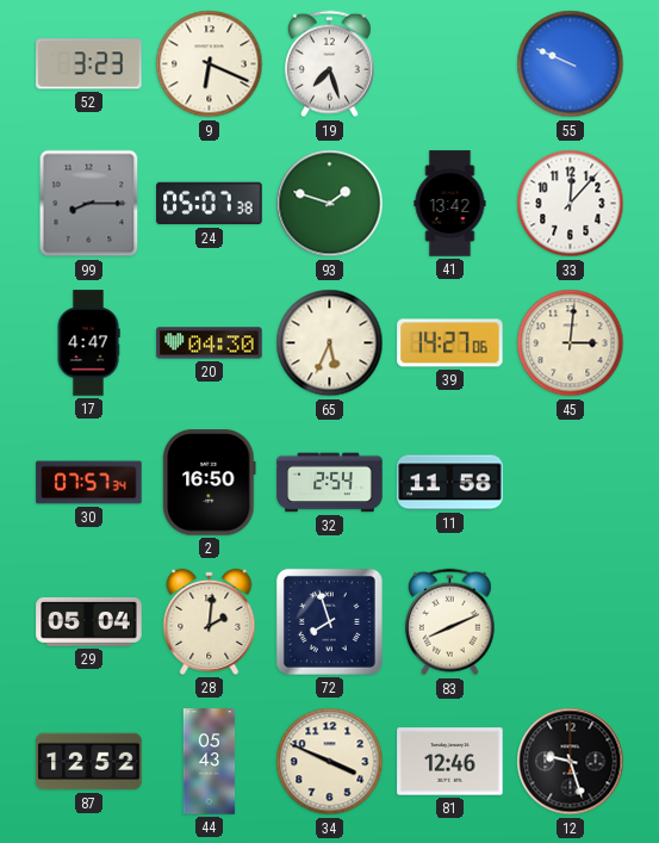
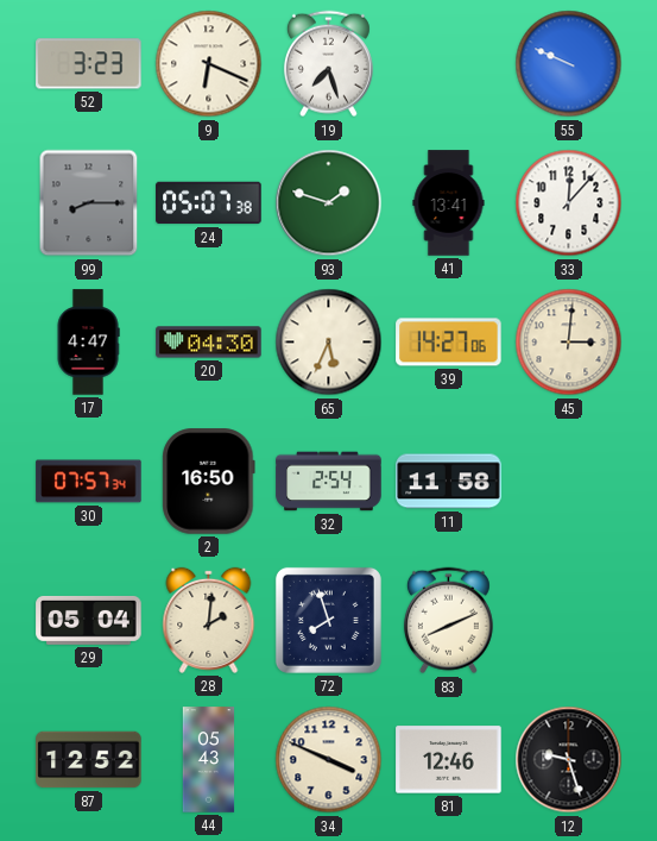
41: 13:42 -> 13:41
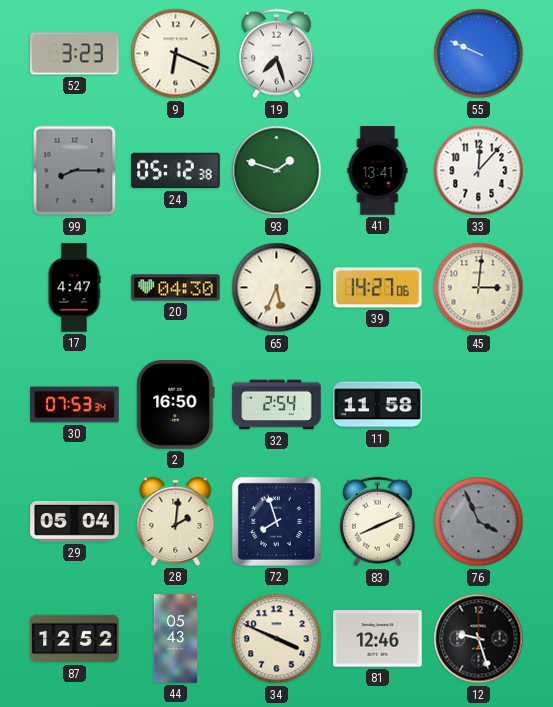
24: 05:07 -> 05:12
30: 07:57 -> 07:53
76: none -> 3:56
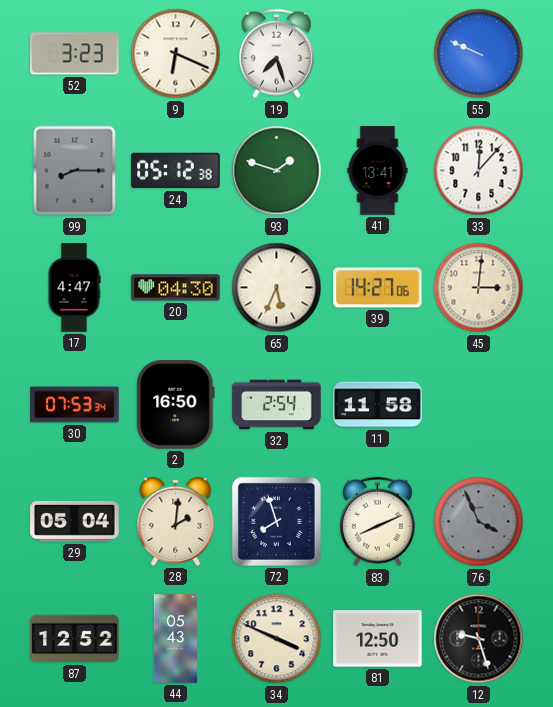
81: 12:46 -> 12:50
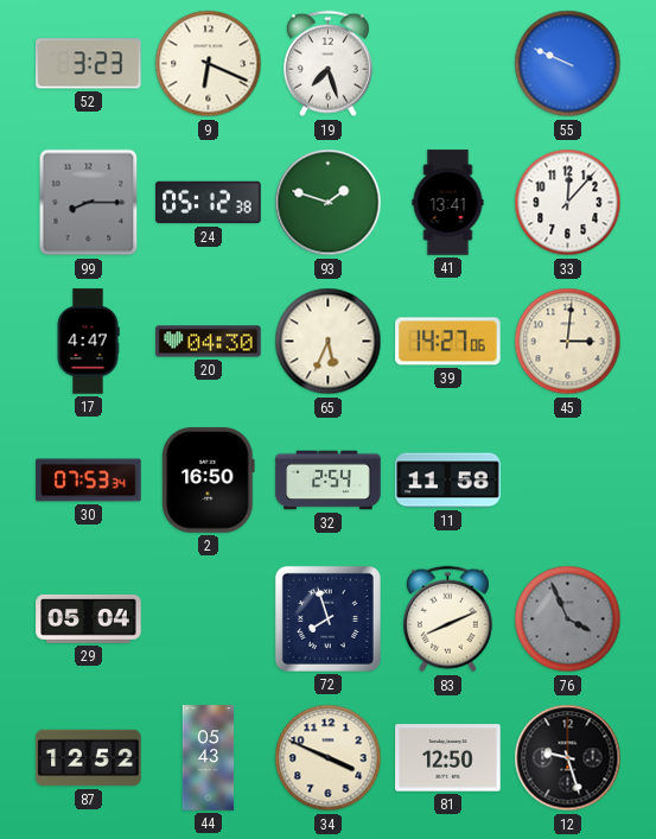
28: 2:01 -> none
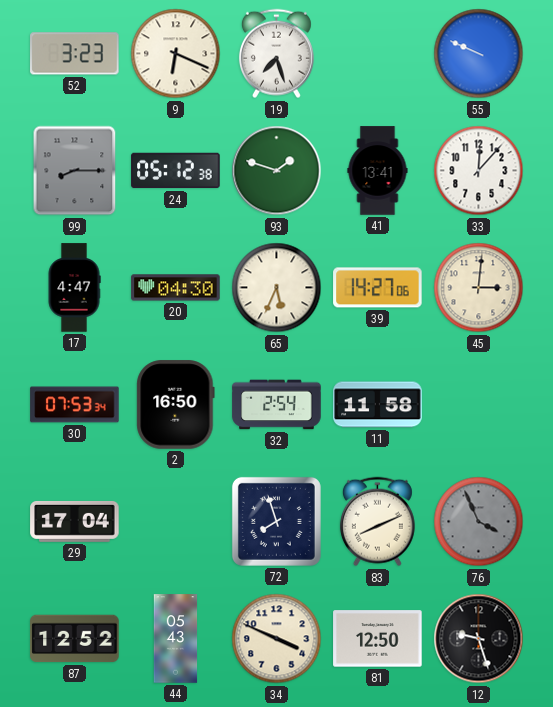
29: 05:04 -> 17:04
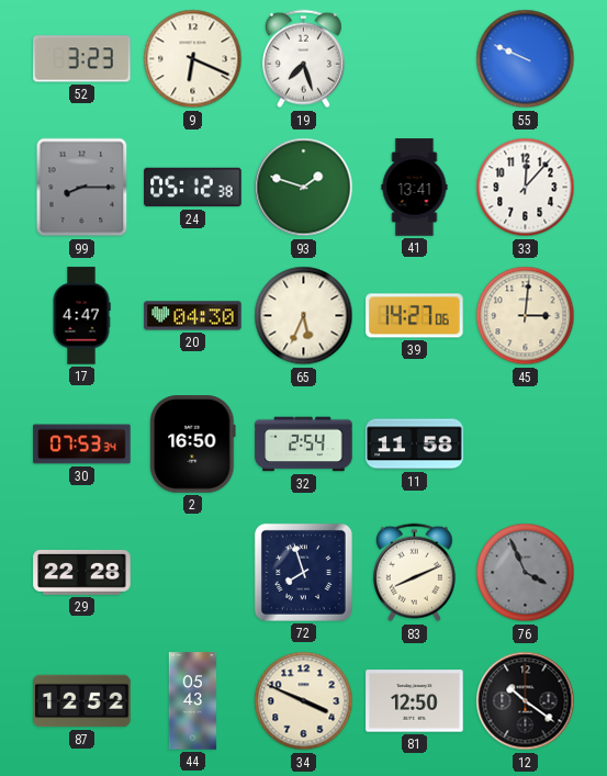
29: 17:04 -> 22:28
12: 9:27 -> 10:21
